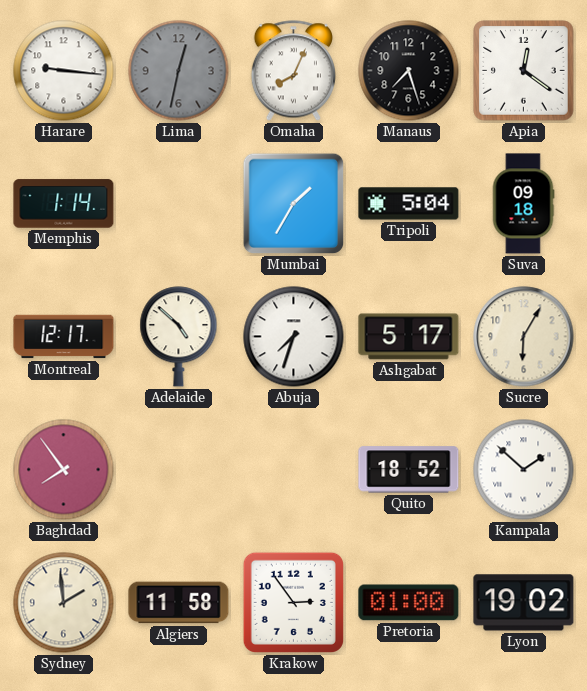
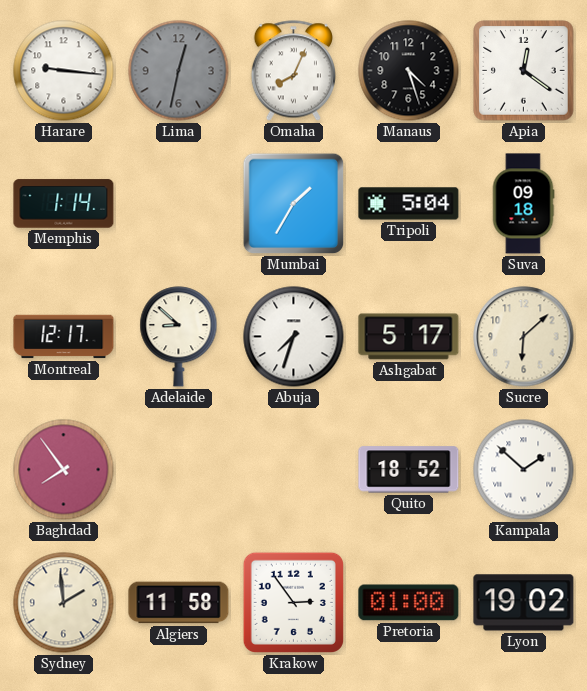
Manaus: 7:27 -> 4:27
Adelaide: 4:52 -> 8:52
Sucre: 6:05 -> 6:08
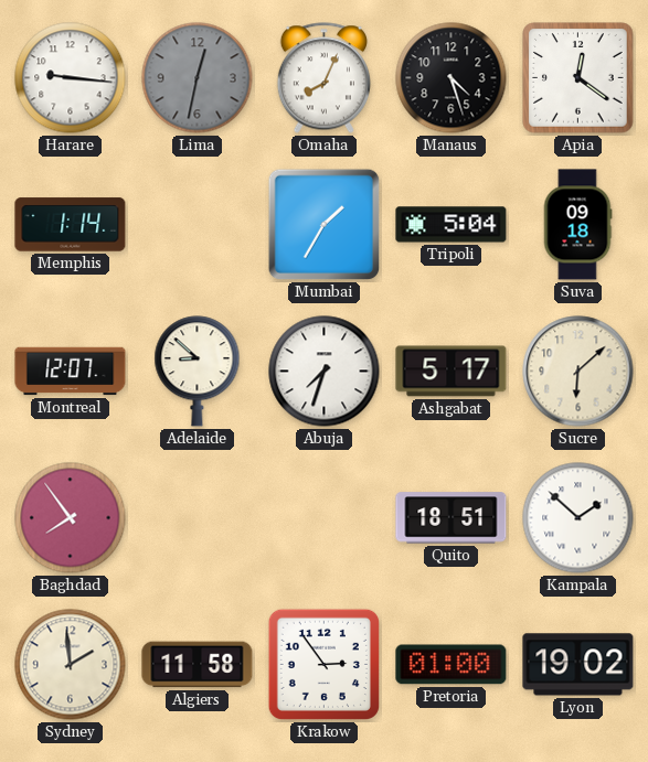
Montreal: 12:17 -> 12:07
Quito: 18:52 -> 18:51
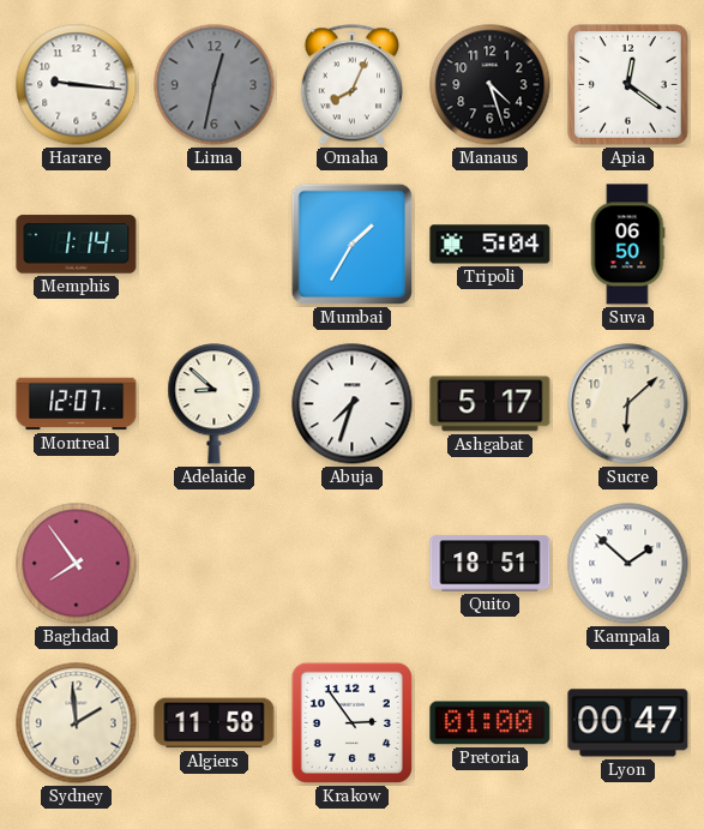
Suva: 09:18 -> 06:50
Lyon: 19:02 -> 00:47
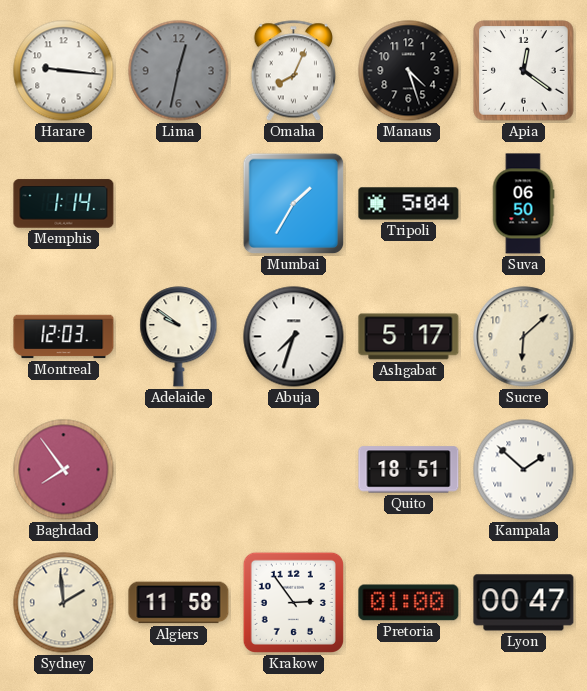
Montreal: 12:07 -> 12:03
Adelaide: 8:52 -> 9:51
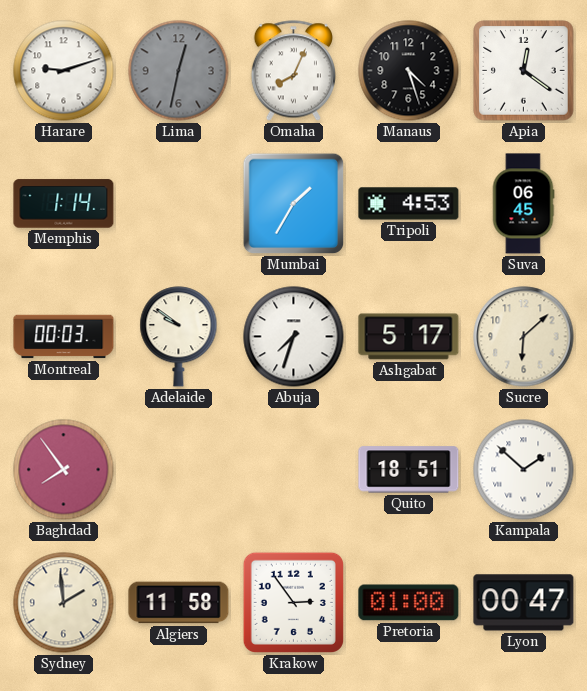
Harare: 9:16 -> 9:12
Tripoli: 5:04 -> 4:53
Suva: 06:50 -> 06:45
Montreal: 12:03 -> 00:03
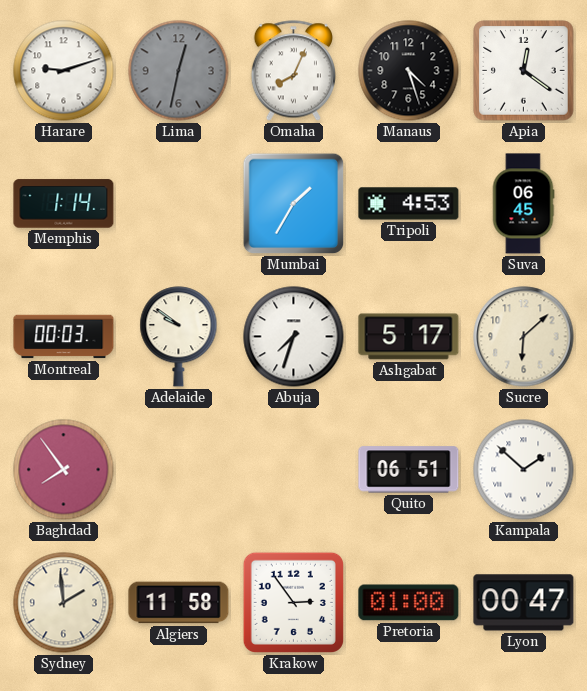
Quito: 18:51 -> 06:51
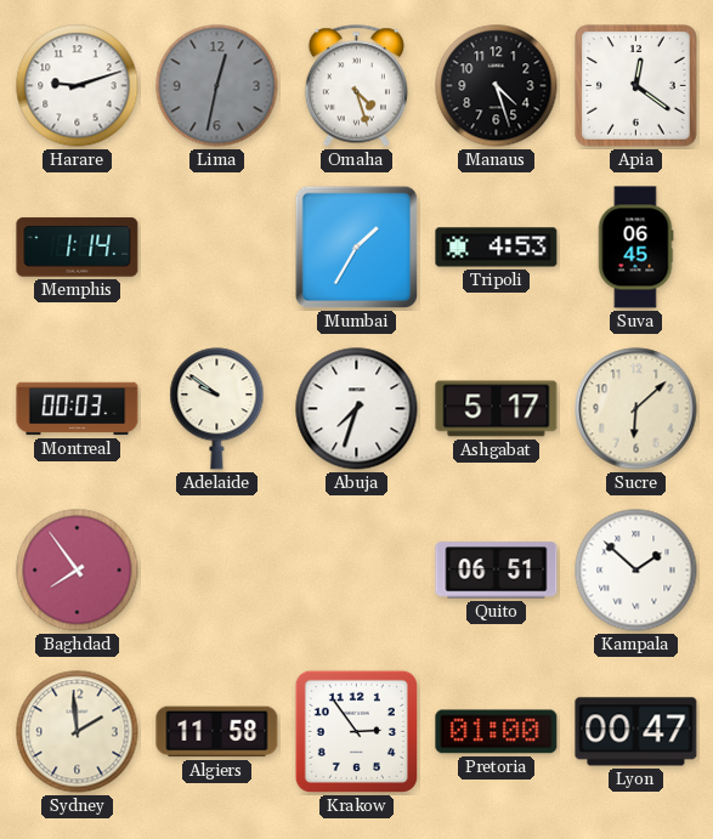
Omaha: 8:04 -> 4:27
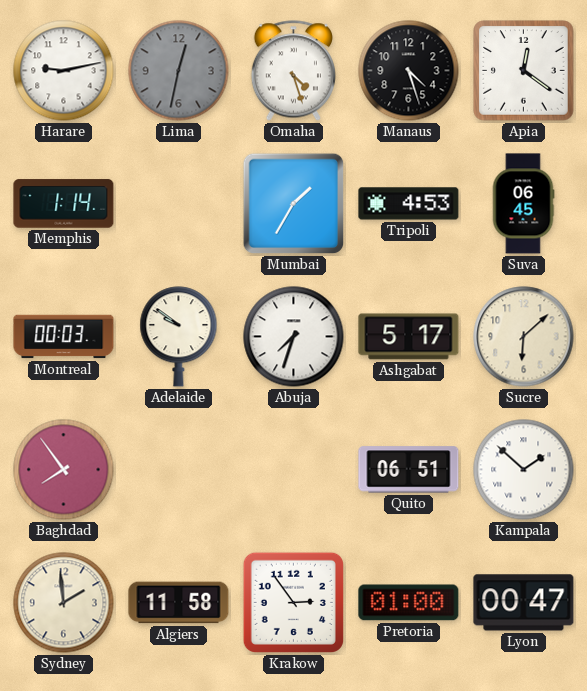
Harare: 9:12 -> 9:13
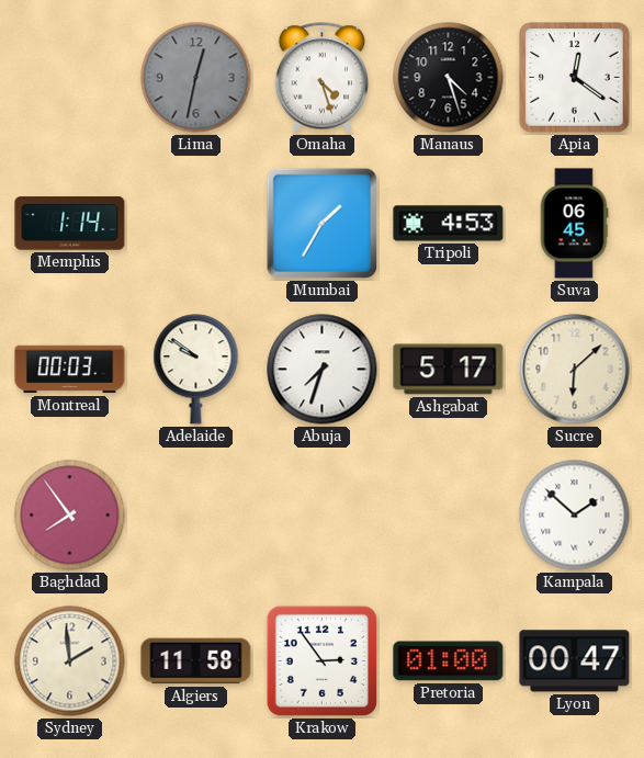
Harare: 9:13 -> none
Quito: 06:51 -> none
